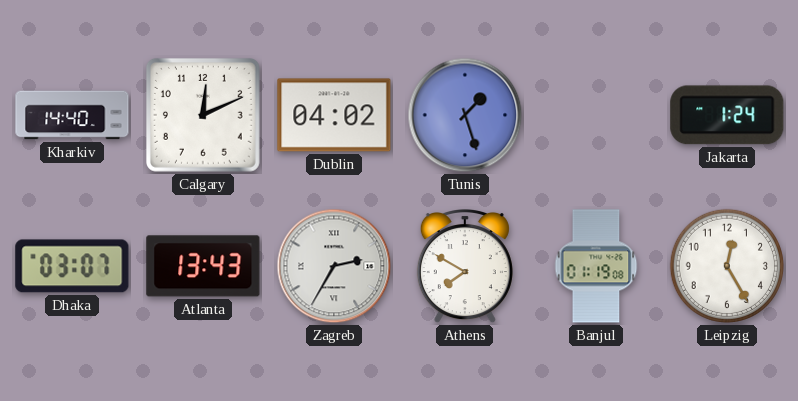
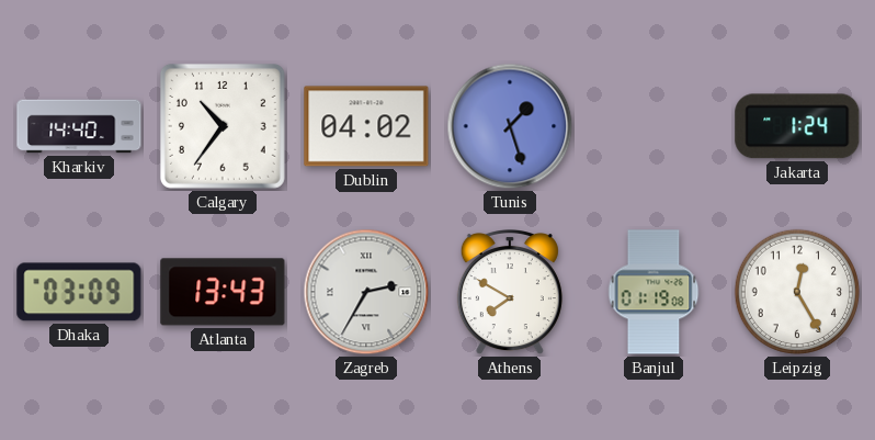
Calgary: 12:11 -> 10:36
Dhaka: 03:07 -> 03:09
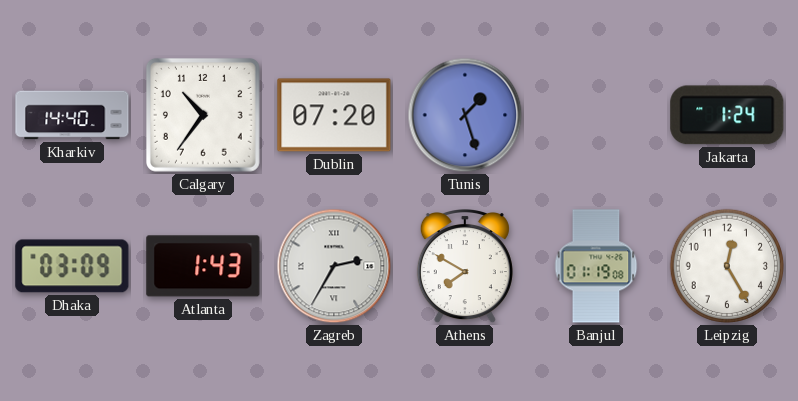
Dublin: 04:02 -> 07:20
Atlanta: 13:43 -> 1:43
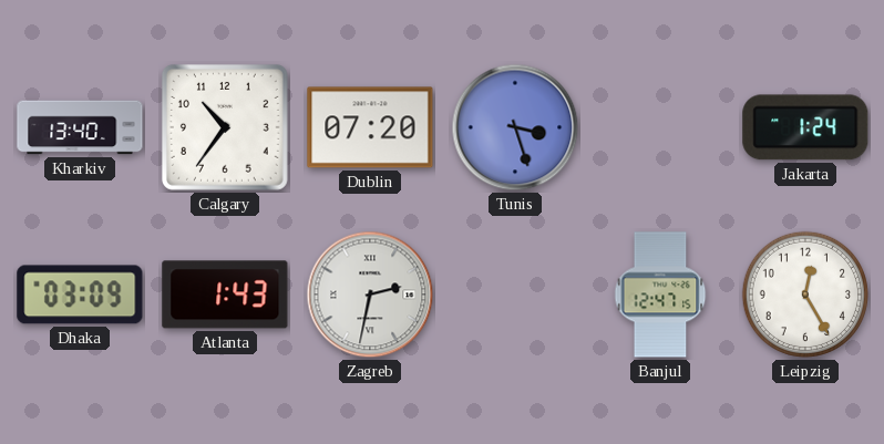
Kharkiv: 14:40 -> 13:40
Tunis: 1:27 -> 3:27
Zagreb: 2:35 -> 2:32
Athens: 7:50 -> none
Banjul: 01:19 -> 12:47
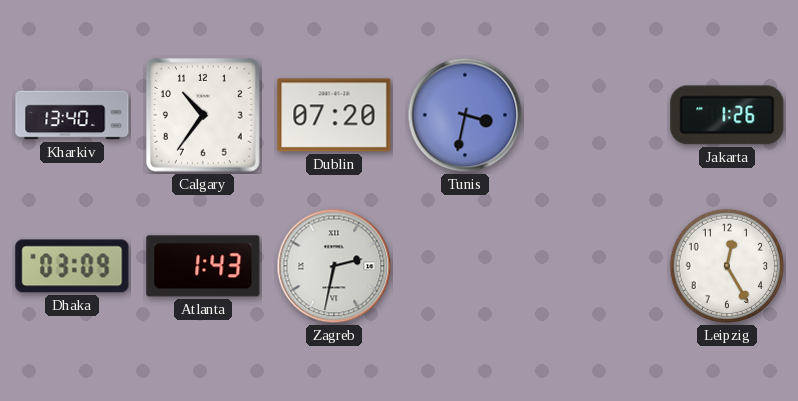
Tunis: 3:27 -> 3:32
Jakarta: 1:24 -> 1:26
Banjul: 12:47 -> none
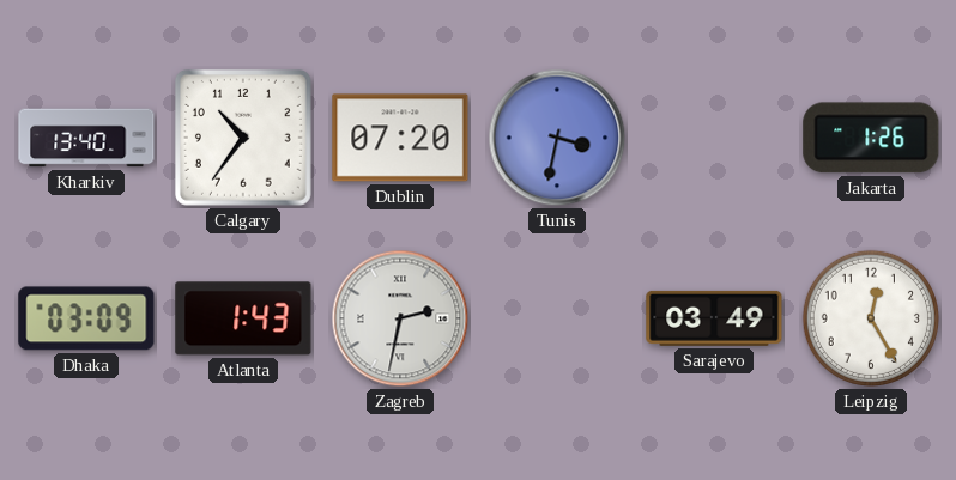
Sarajevo: none -> 03:49
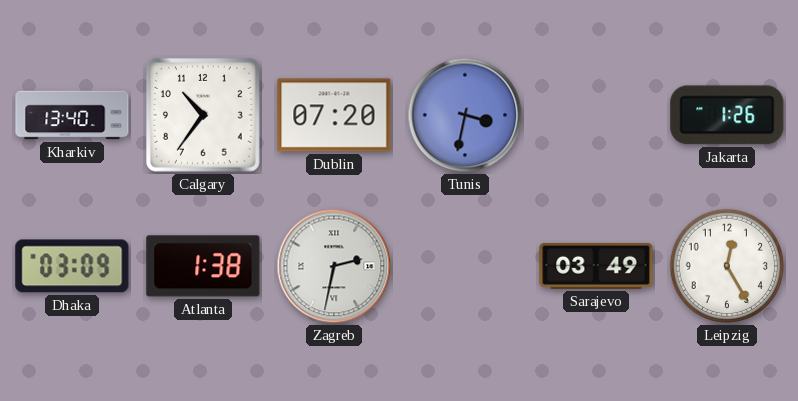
Atlanta: 1:43 -> 1:38
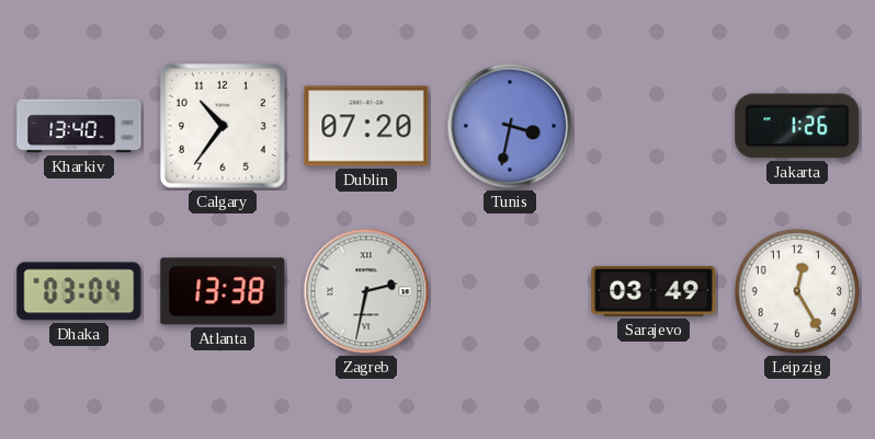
Dhaka: 03:09 -> 03:04
Atlanta: 1:38 -> 13:38
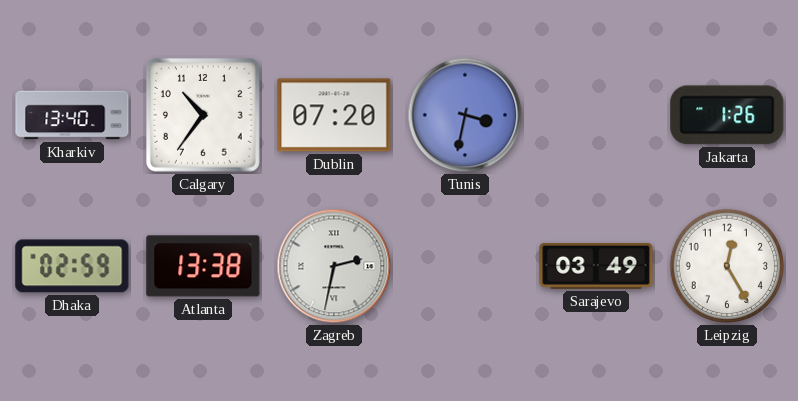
Dhaka: 03:04 -> 02:59
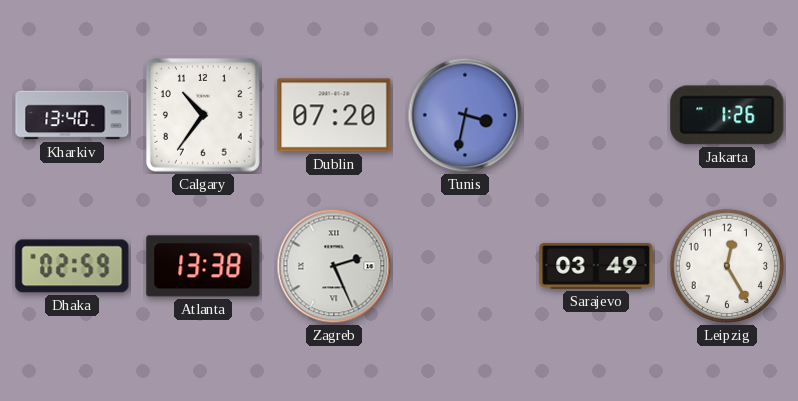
Zagreb: 2:32 -> 2:26
